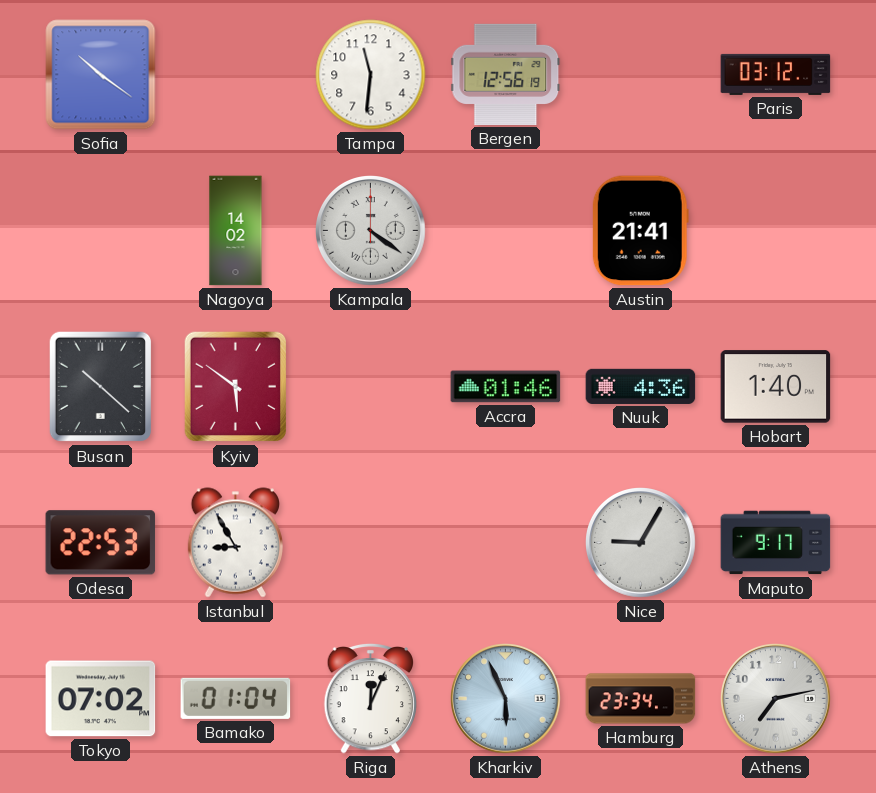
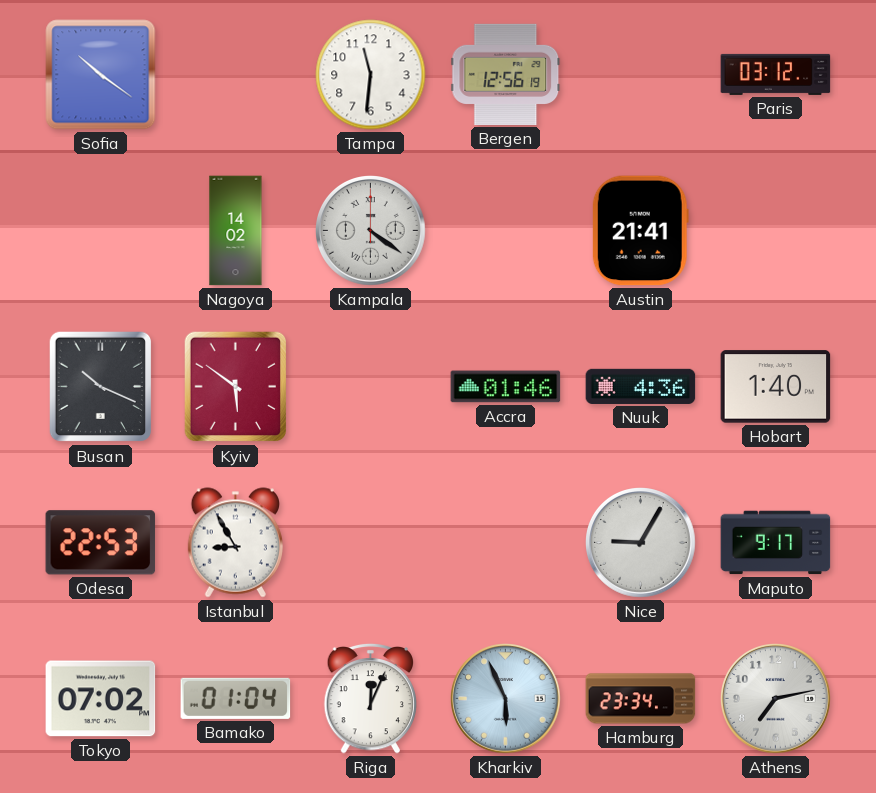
Busan: 10:22 -> 10:19
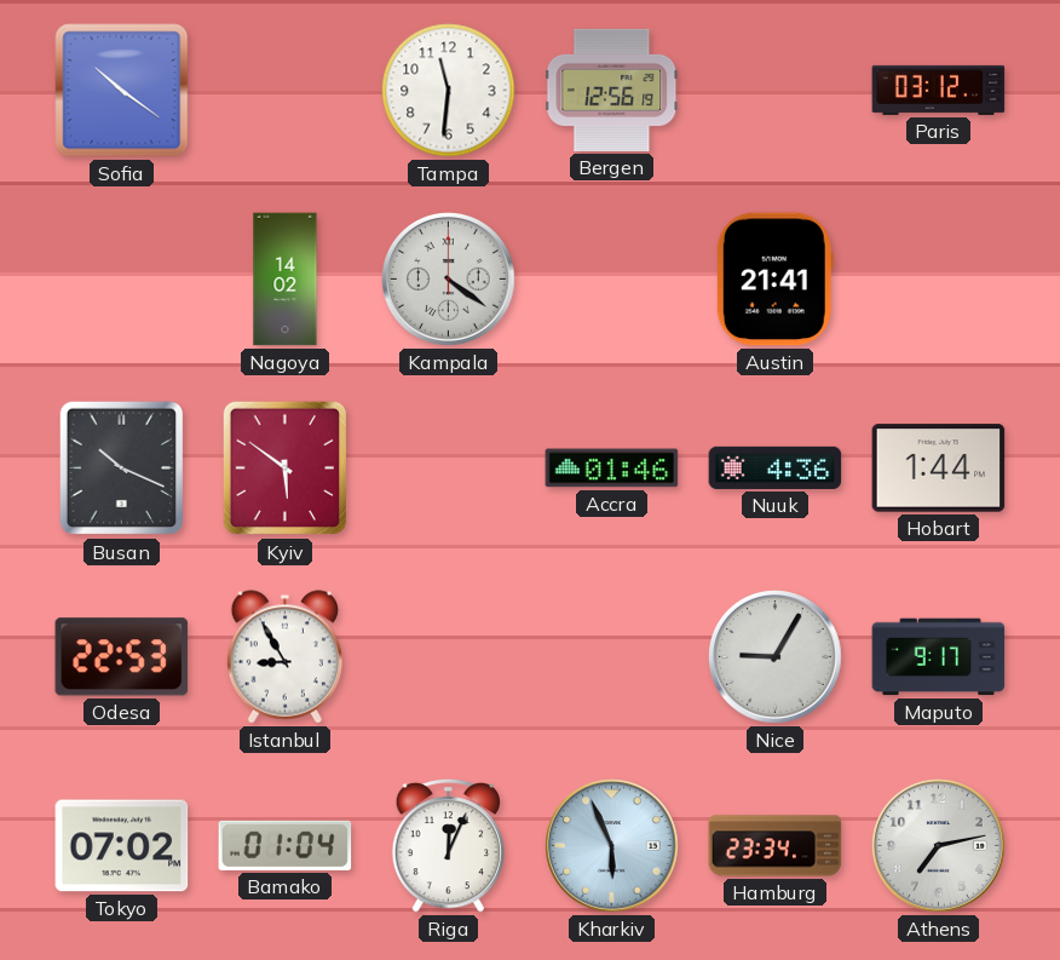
Hobart: 1:40 -> 1:44
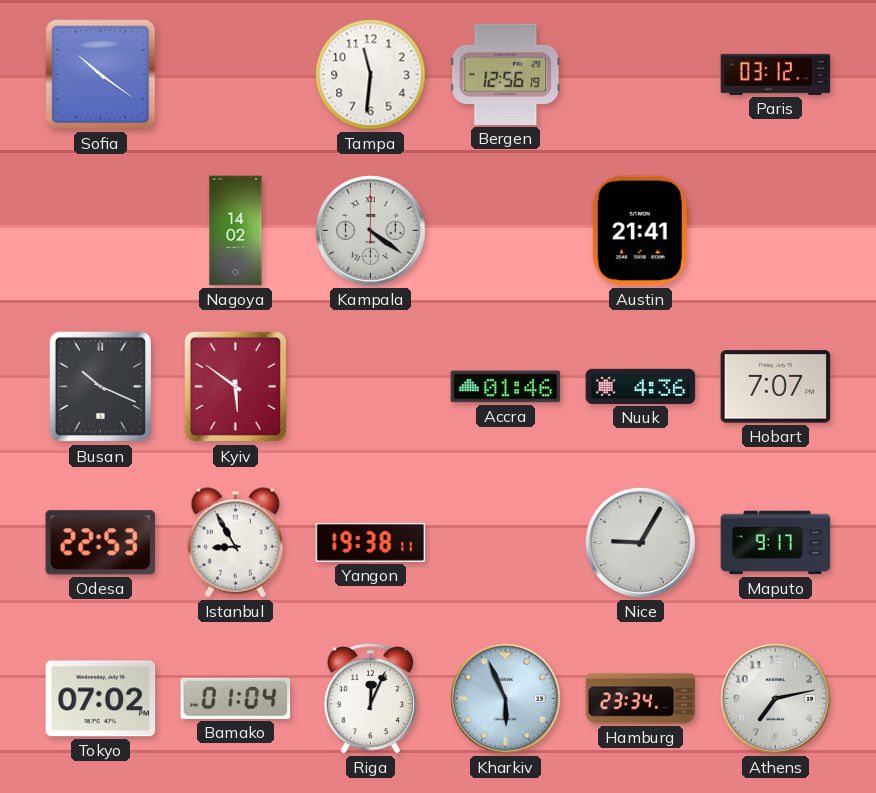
Hobart: 1:44 -> 7:07
Yangon: none -> 19:38
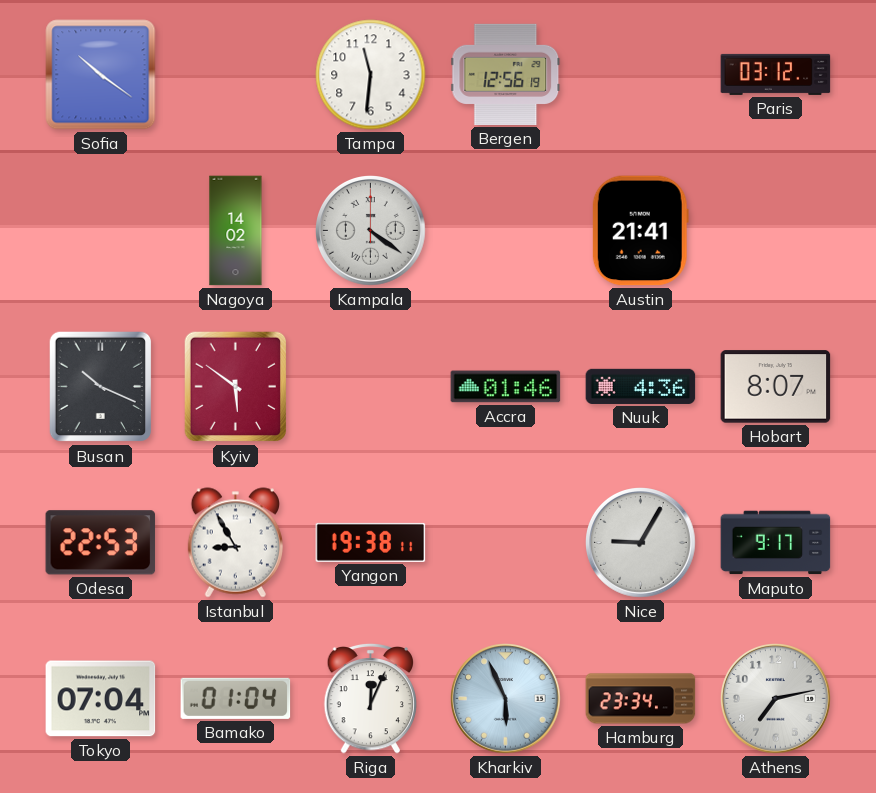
Hobart: 7:07 -> 8:07
Tokyo: 07:02 -> 07:04
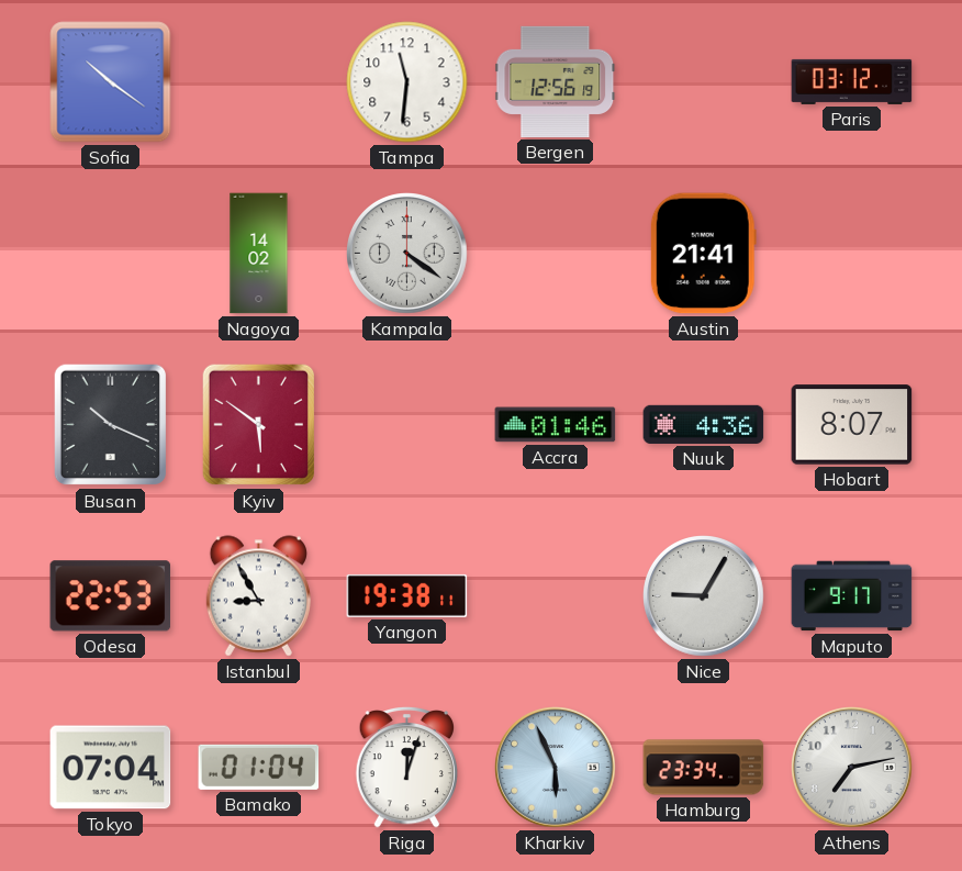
Riga: 12:04 -> 12:03
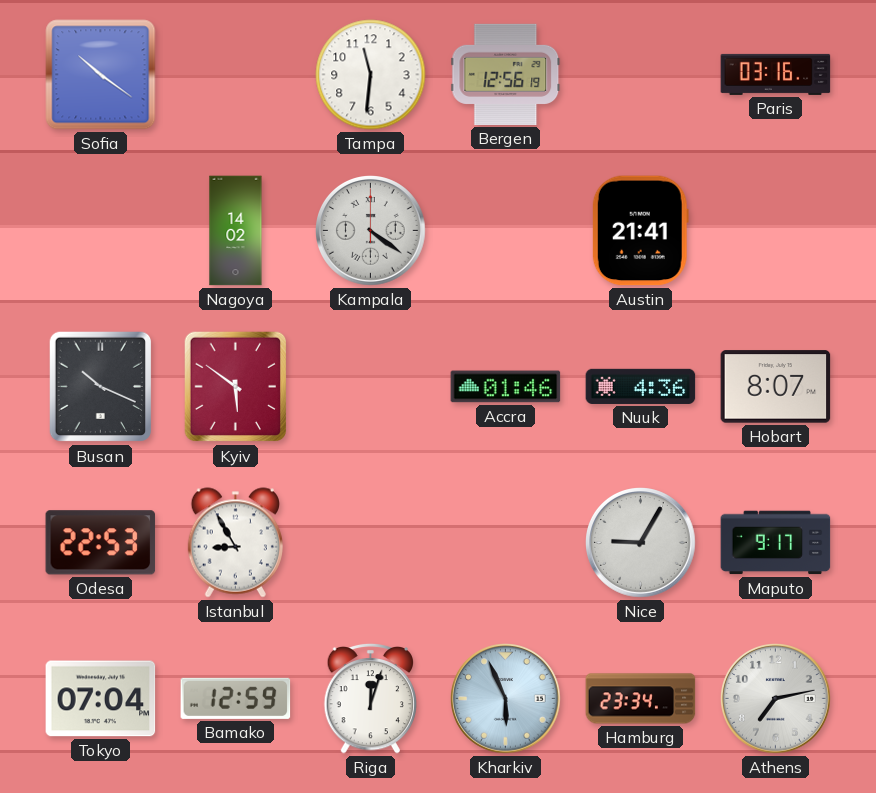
Paris: 03:12 -> 03:16
Yangon: 19:38 -> none
Bamako: 01:04 -> 12:59
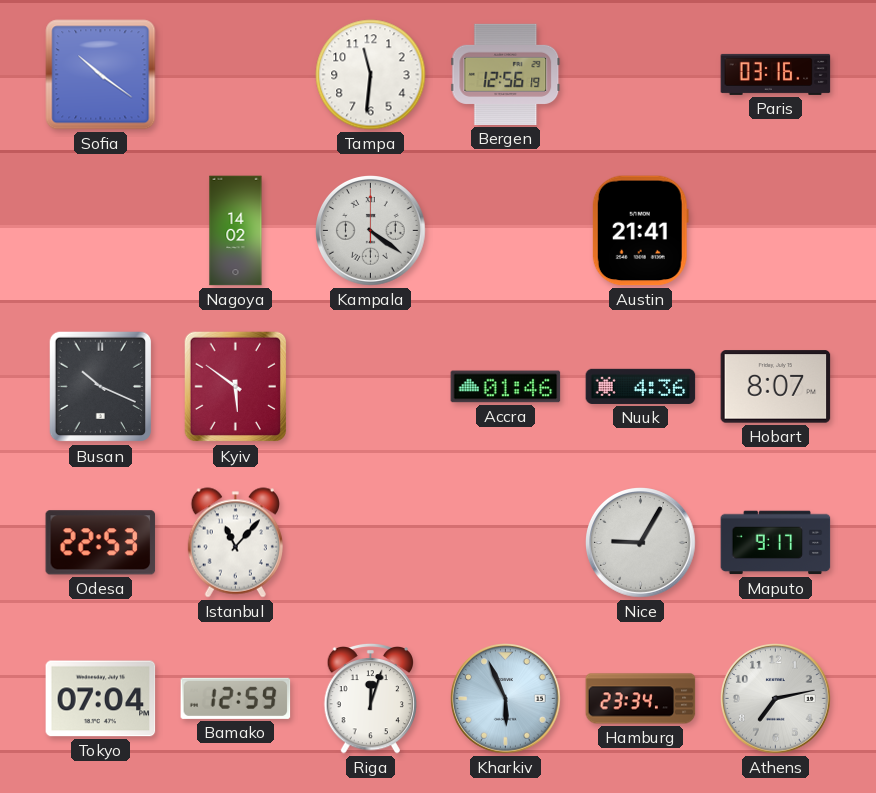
Istanbul: 8:55 -> 11:07
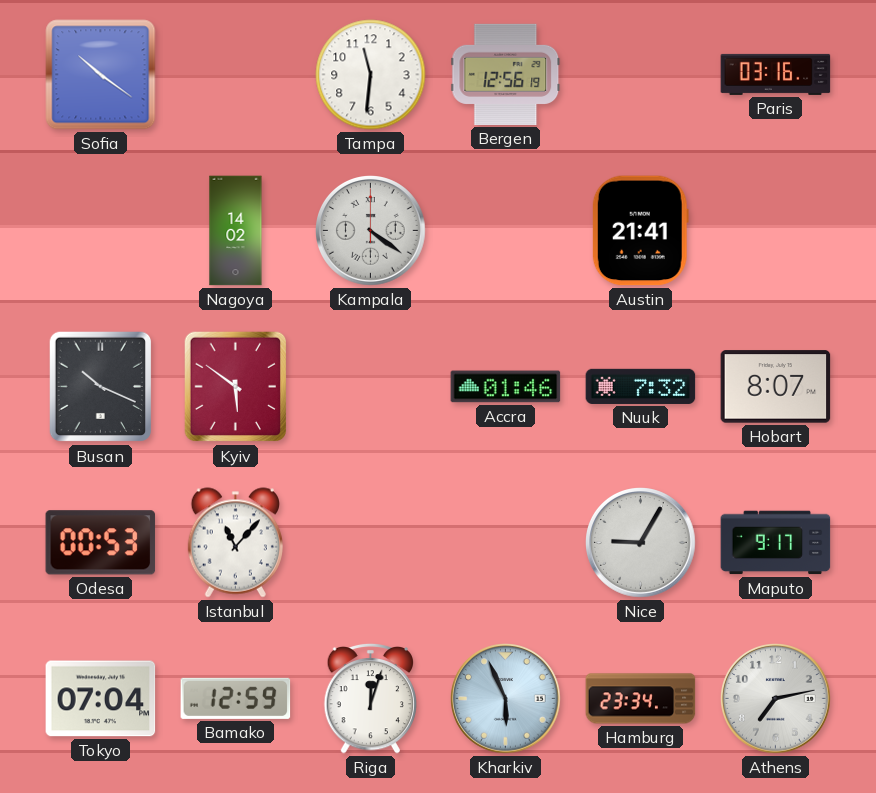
Nuuk: 4:36 -> 7:32
Odesa: 22:53 -> 00:53
